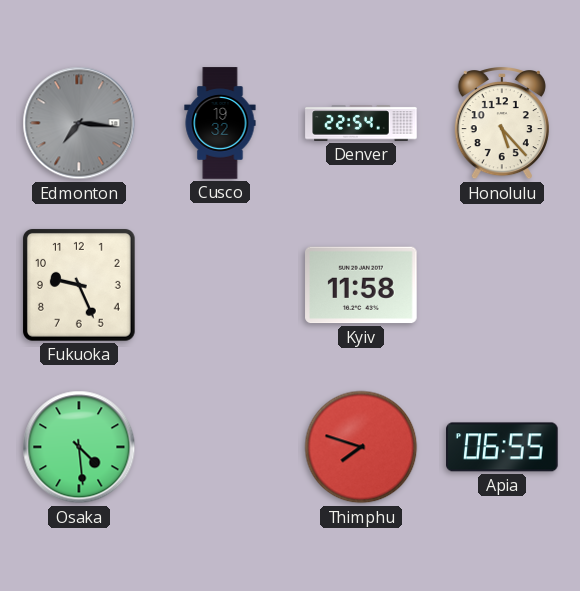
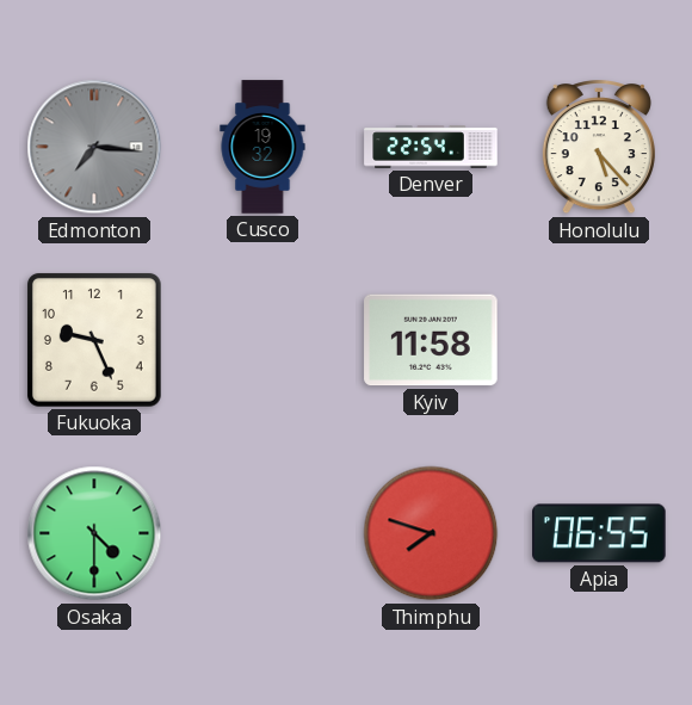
Osaka: 4:29 -> 4:30
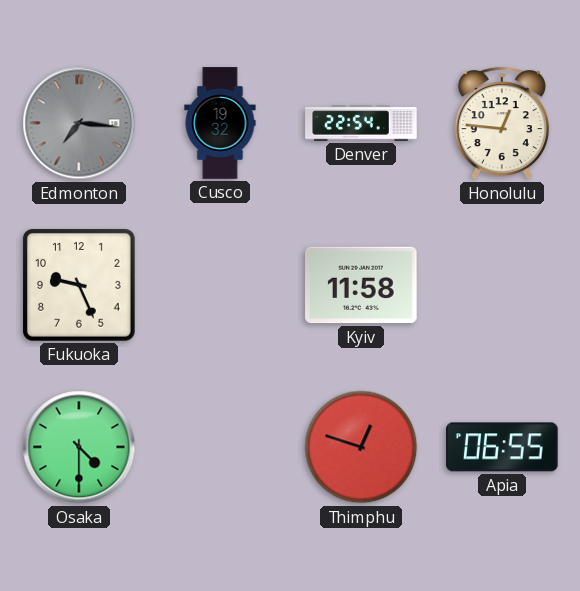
Honolulu: 5:23 -> 12:46
Thimphu: 7:48 -> 12:48
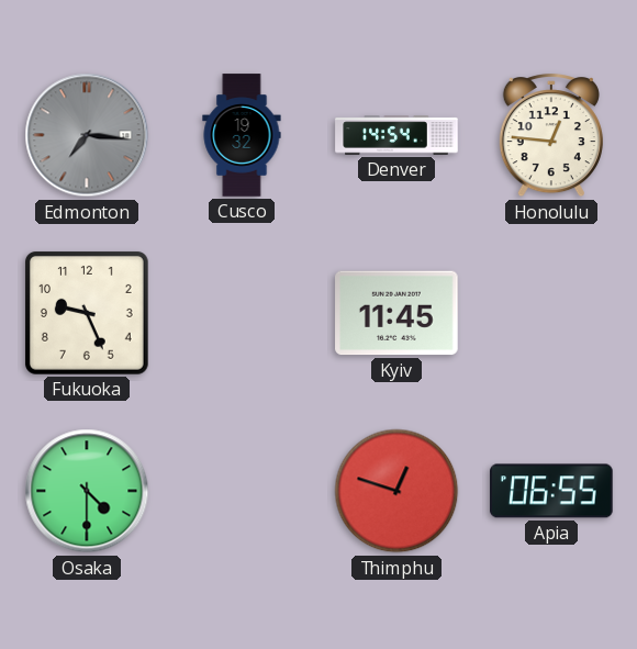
Denver: 22:54 -> 14:54
Kyiv: 11:58 -> 11:45
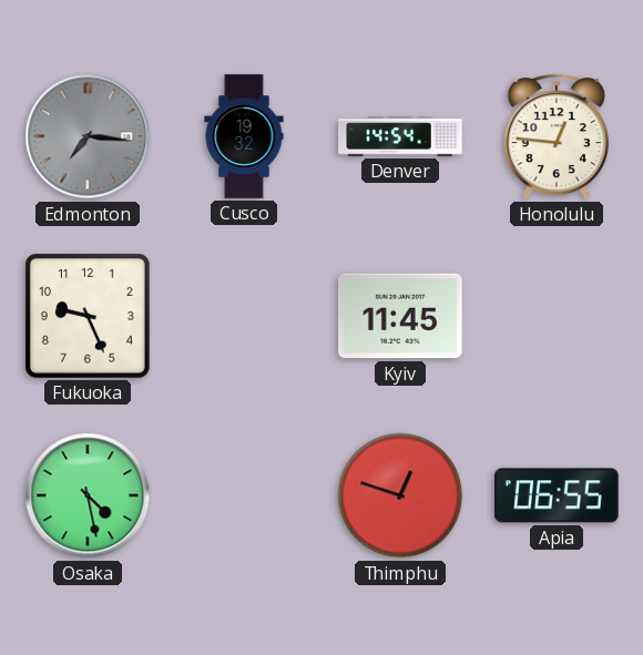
Osaka: 4:30 -> 4:28
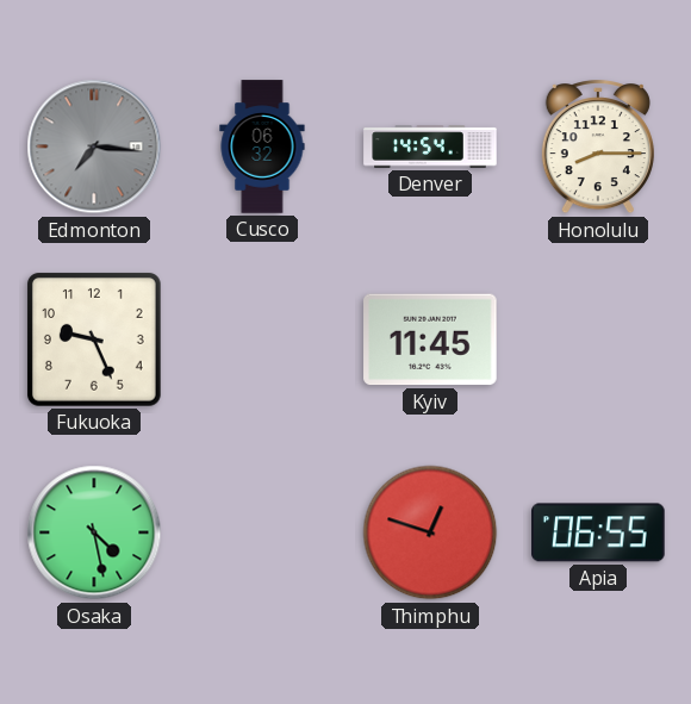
Cusco: 19:32 -> 06:32
Honolulu: 12:46 -> 8:15
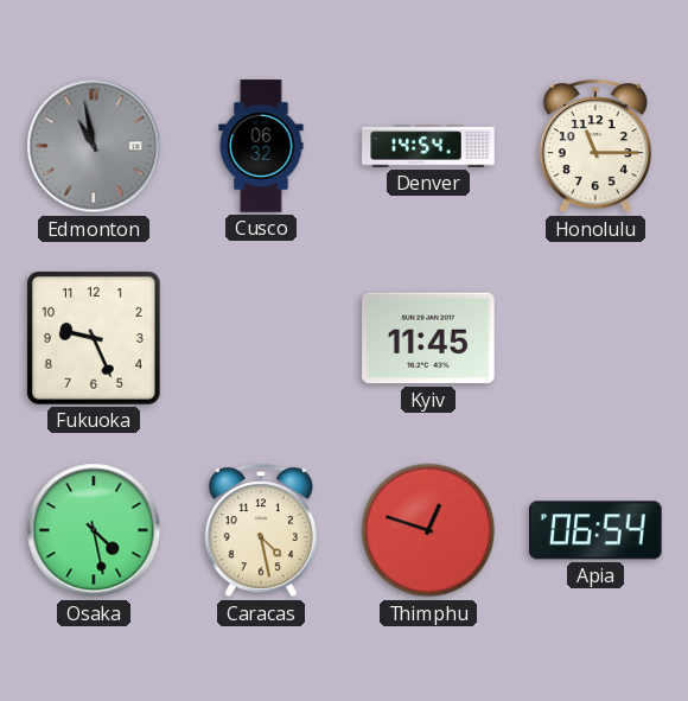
Edmonton: 7:16 -> 10:58
Honolulu: 8:15 -> 11:15
Caracas: none -> 4:28
Apia: 06:55 -> 06:54
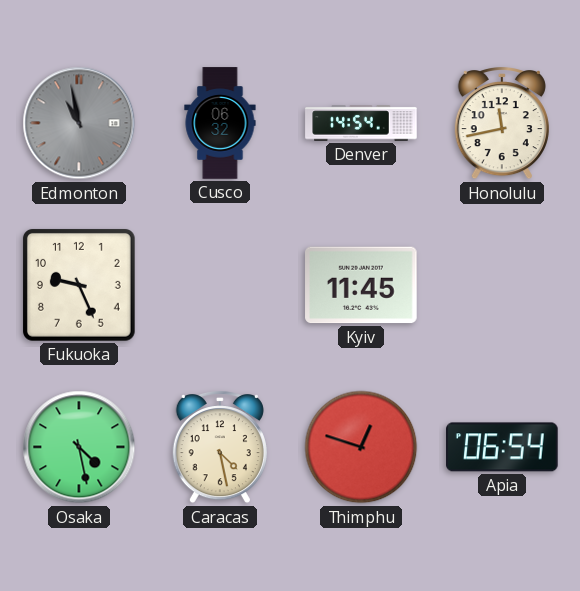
Honolulu: 11:15 -> 11:43
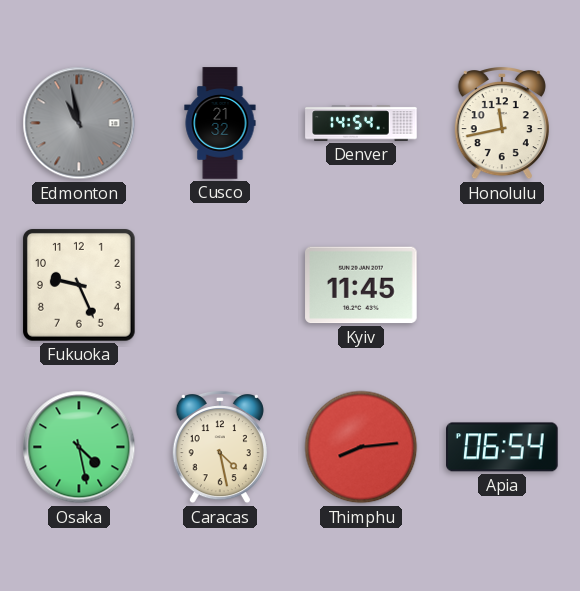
Cusco: 06:32 -> 21:32
Thimphu: 12:48 -> 8:14
